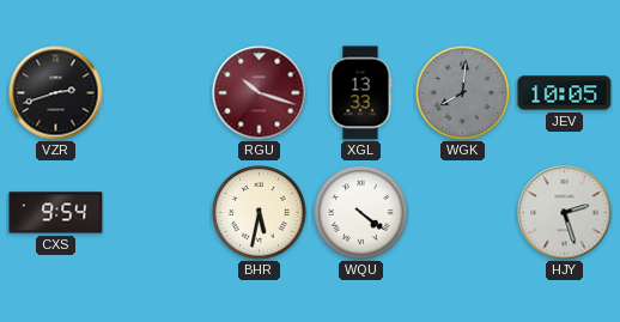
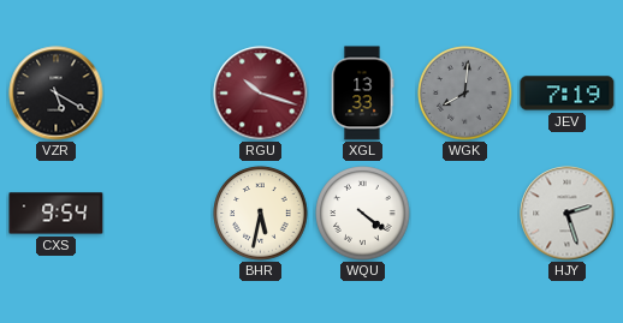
VZR: 2:42 -> 5:20
JEV: 10:05 -> 7:19
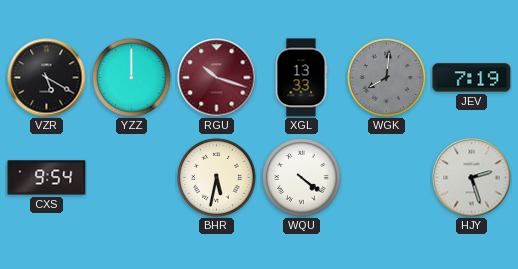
YZZ: none -> 12:00
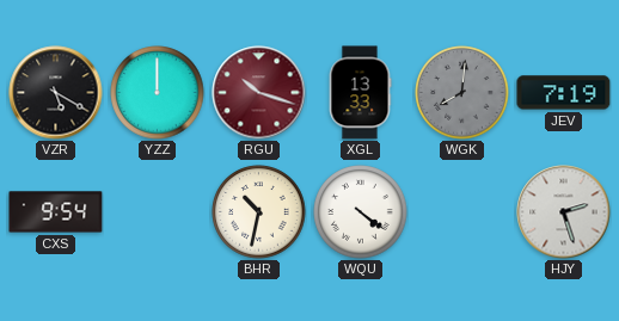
BHR: 5:32 -> 10:32
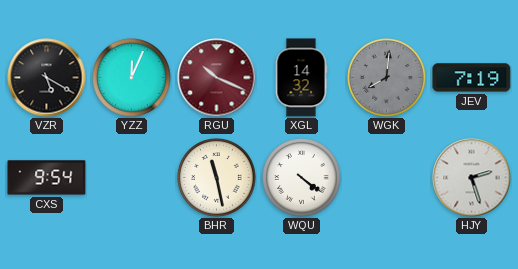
YZZ: 12:00 -> 12:04
RGU: 10:18 -> 10:19
XGL: 13:33 -> 14:32
BHR: 10:32 -> 11:28
